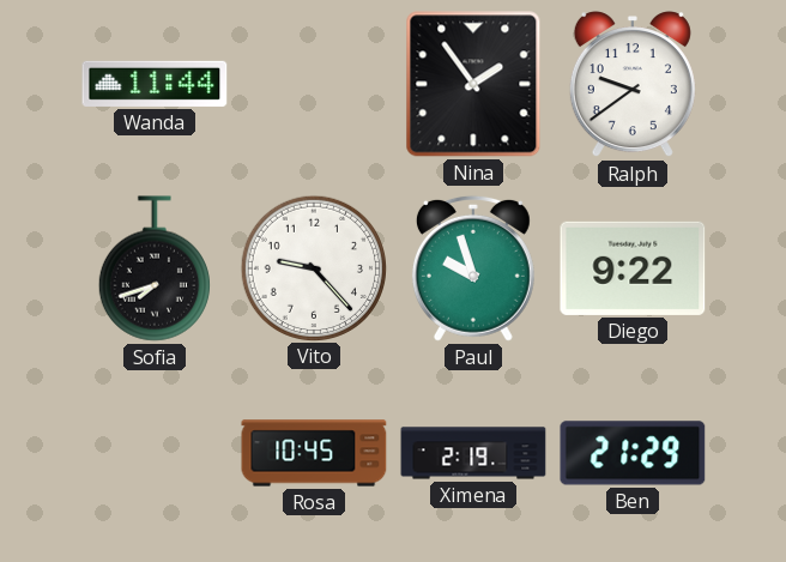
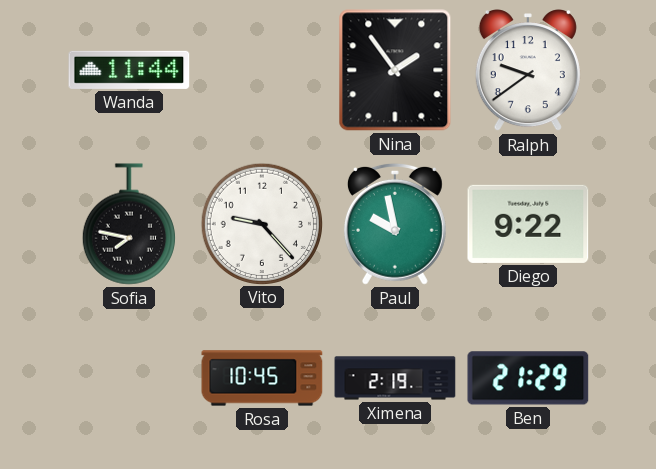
Sofia: 7:42 -> 7:47
Paul: 9:57 -> 9:58
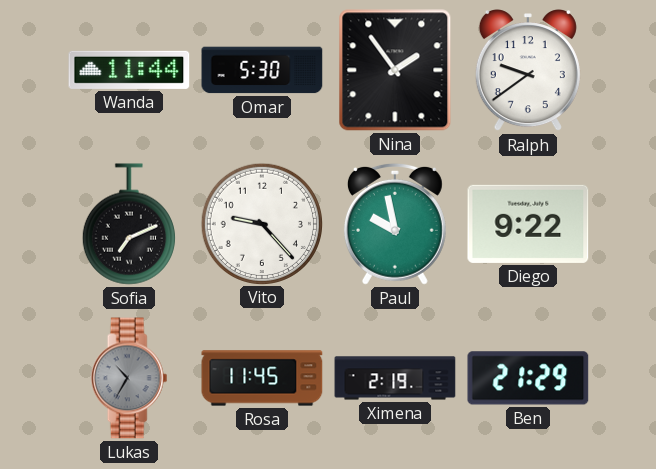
Omar: none -> 5:30
Sofia: 7:47 -> 7:11
Lukas: none -> 10:35
Rosa: 10:45 -> 11:45
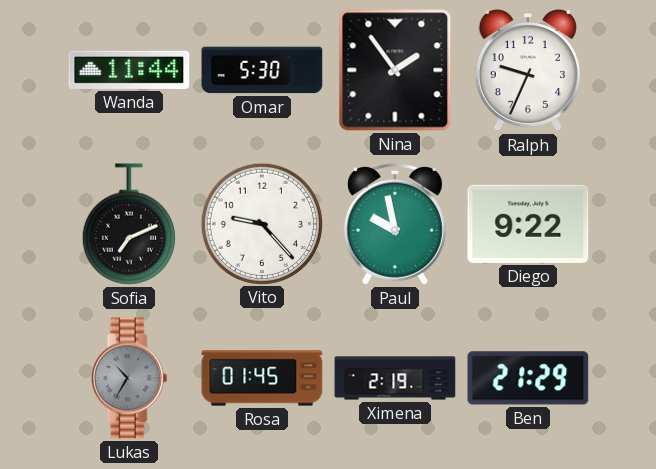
Ralph: 9:39 -> 9:34
Rosa: 11:45 -> 01:45
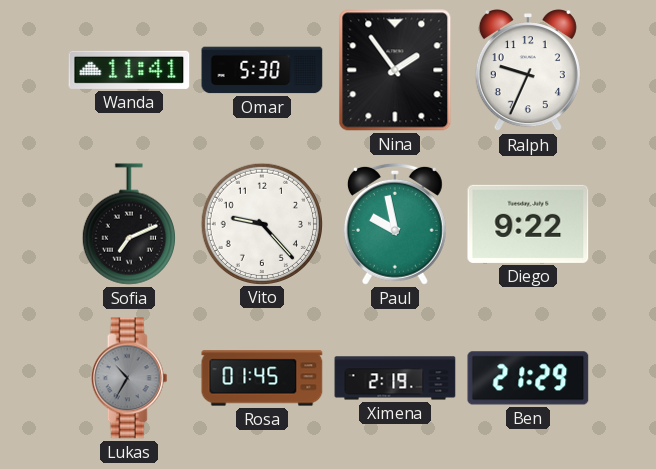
Wanda: 11:44 -> 11:41
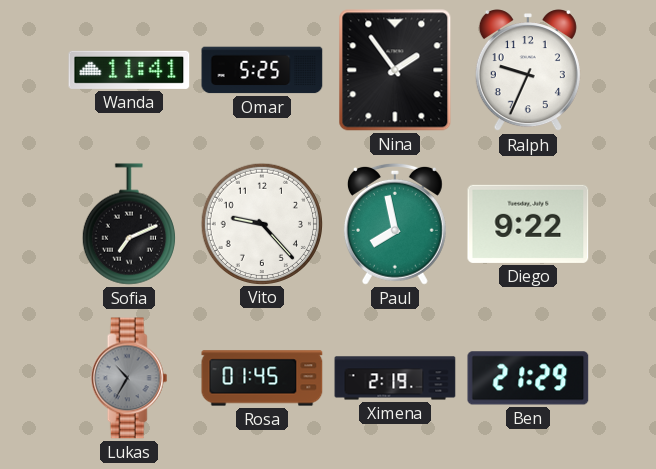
Omar: 5:30 -> 5:25
Paul: 9:58 -> 7:58
